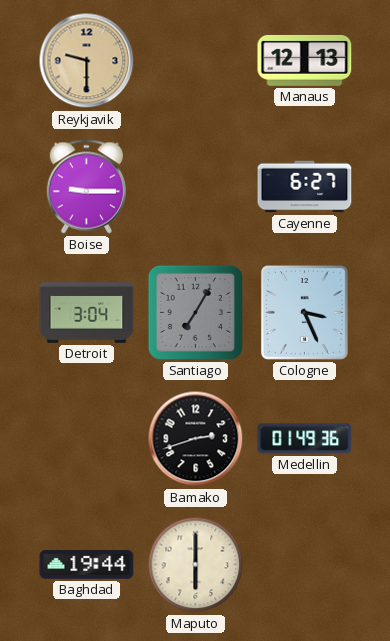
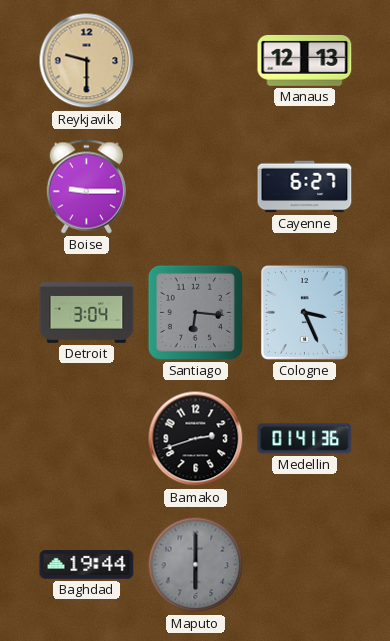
Santiago: 7:05 -> 6:16
Medellin: 01:49 -> 01:41
Maputo dial: cream -> grey
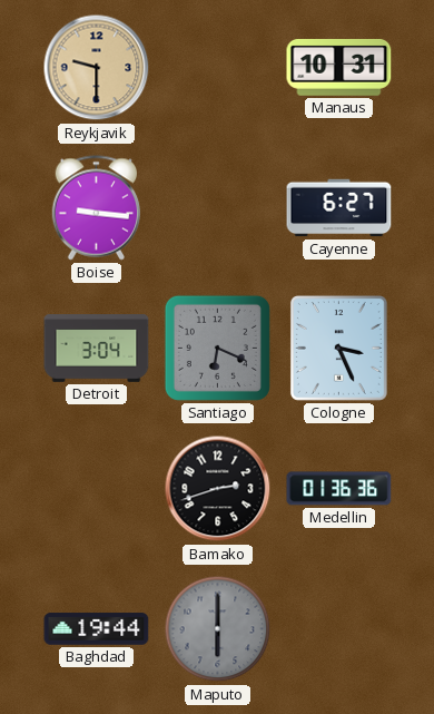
Manaus: 12:13 -> 10:31
Boise: 9:15 -> 9:16
Santiago: 6:16 -> 6:19
Medellin: 01:41 -> 01:36
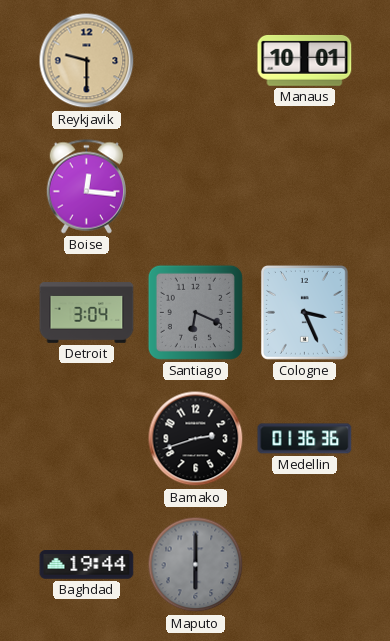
Manaus: 10:31 -> 10:01
Boise: 9:16 -> 12:16
Cayenne: 6:27 -> none
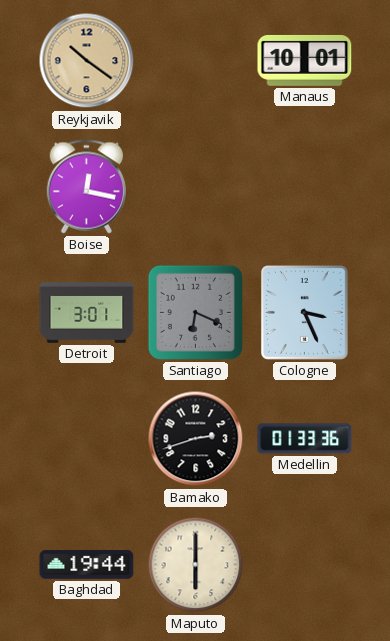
Reykjavik: 9:30 -> 10:21
Boise: 12:16 -> 12:17
Detroit: 3:04 -> 3:01
Medellin: 01:36 -> 01:33
Maputo dial: grey -> cream
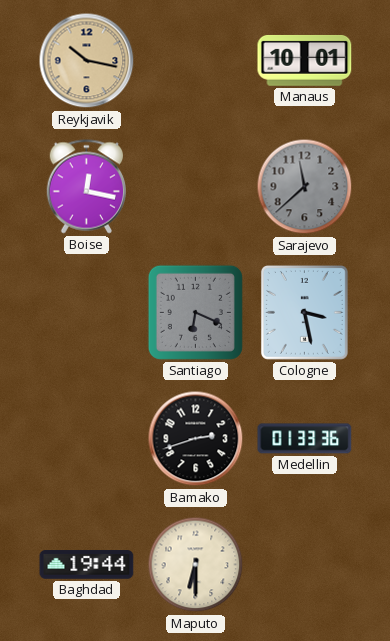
Reykjavik: 10:21 -> 10:17
Sarajevo: none -> 11:38
Detroit: 3:01 -> none
Cologne: 3:26 -> 3:28
Maputo: 6:00 -> 6:30
